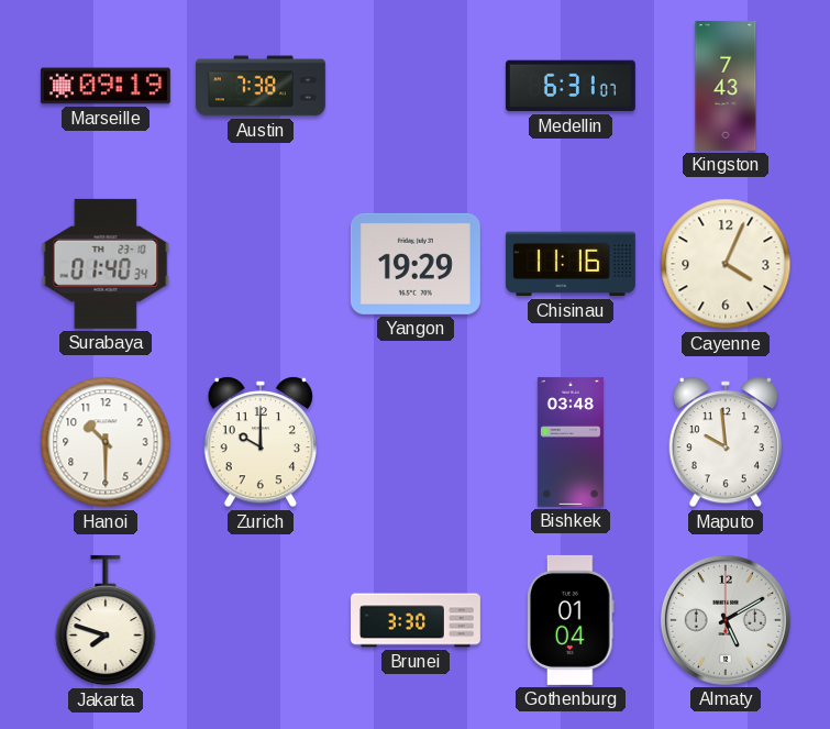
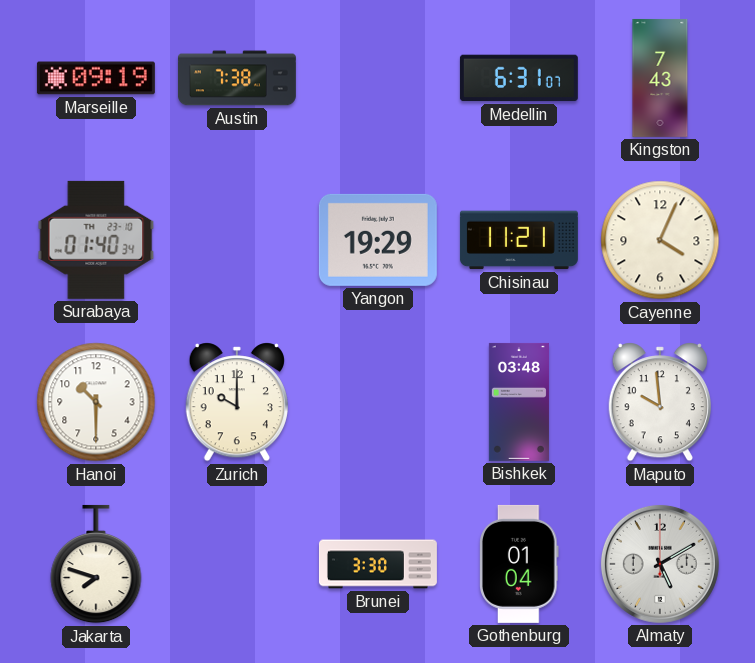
Chisinau: 11:16 -> 11:21
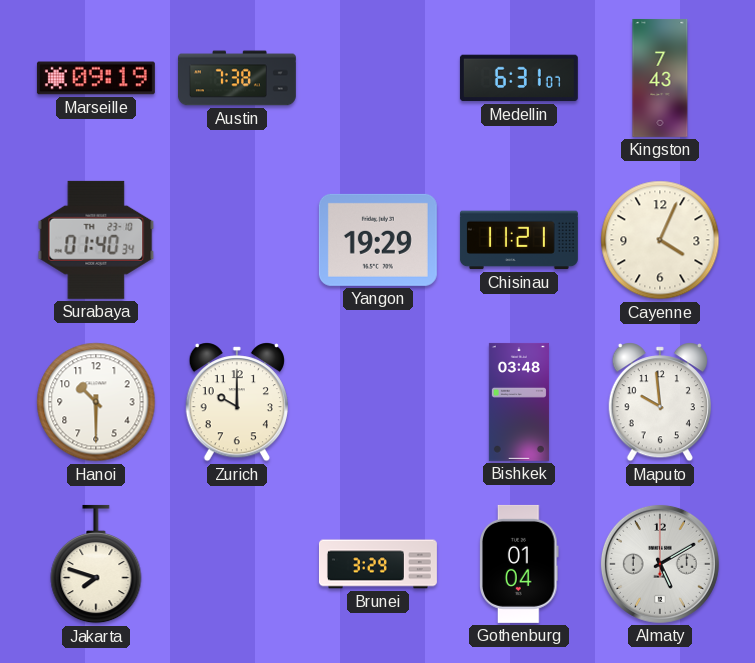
Brunei: 3:30 -> 3:29
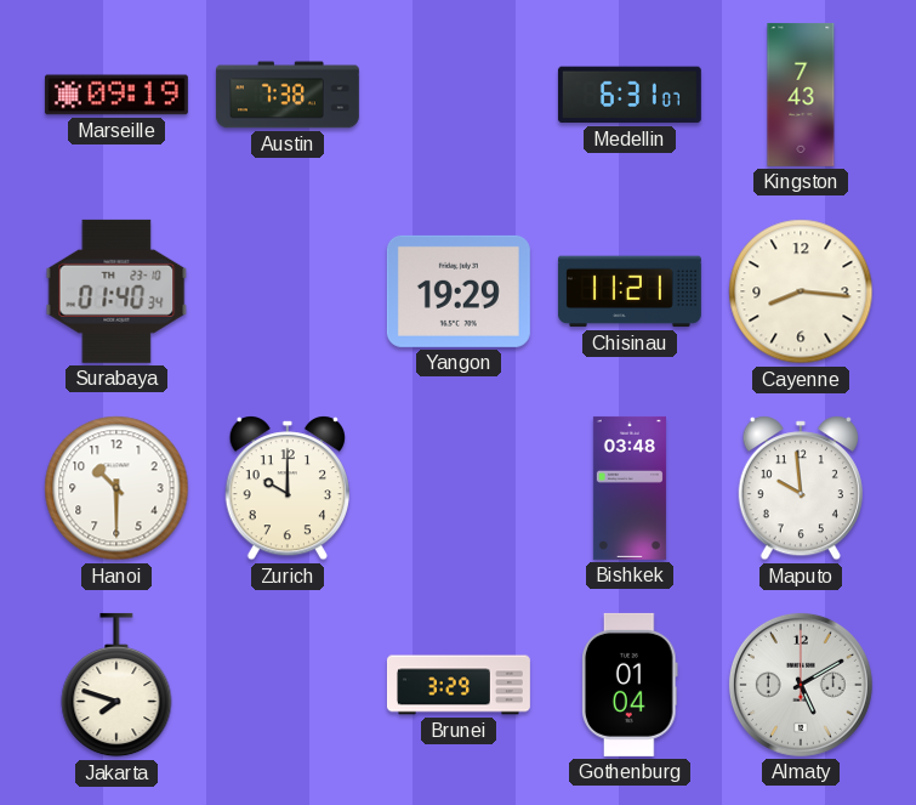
Cayenne: 4:04 -> 8:16
